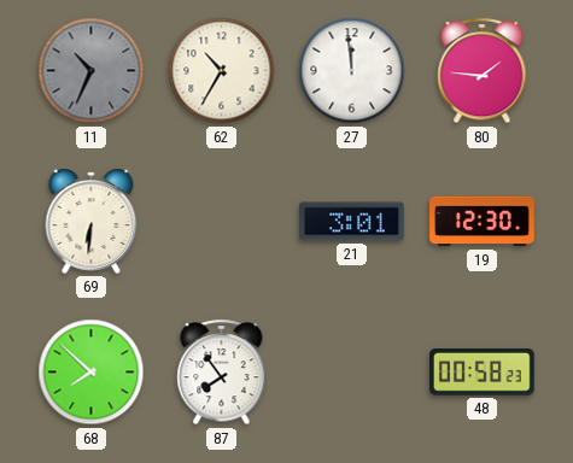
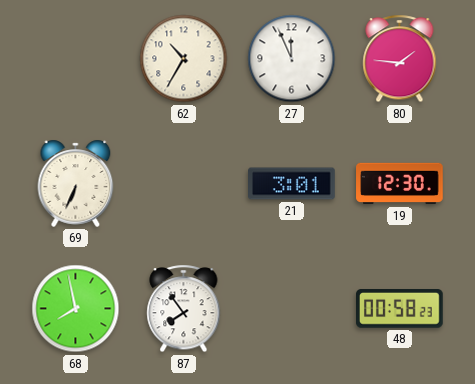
11: 10:34 -> none
27: 11:59 -> 11:56
69: 6:31 -> 6:34
68: 7:52 -> 7:58
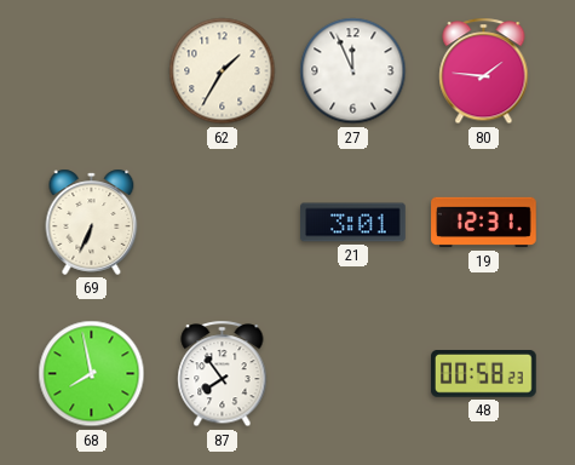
62: 10:35 -> 1:35
19: 12:30 -> 12:31
